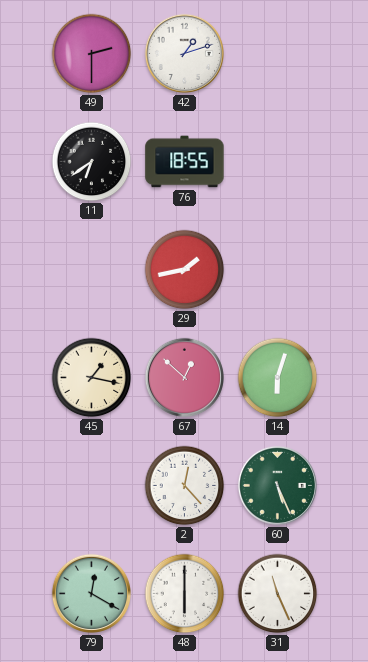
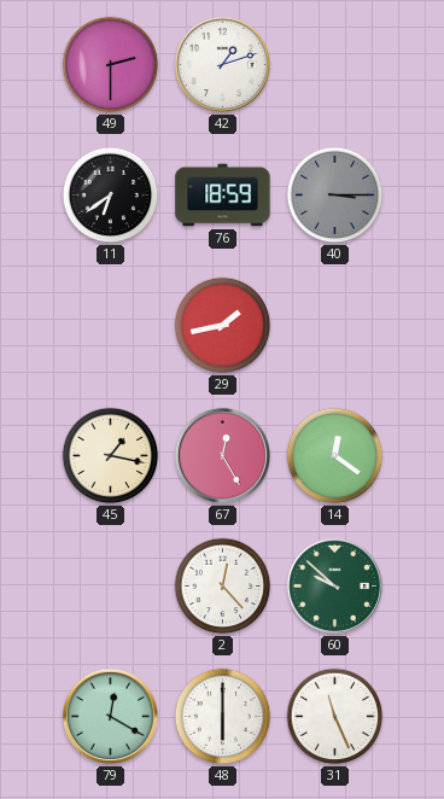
76: 18:55 -> 18:59
40: none -> 3:15
67: 12:52 -> 12:25
14: 6:03 -> 12:21
60: 5:26 -> 9:52
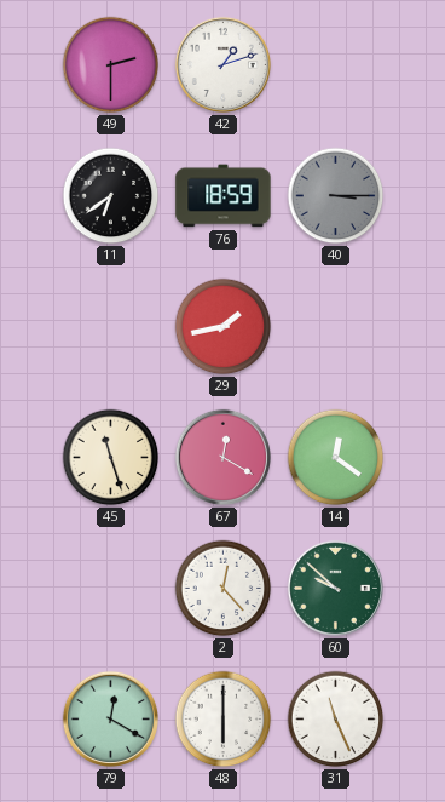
45: 1:17 -> 11:27
67: 12:25 -> 12:20
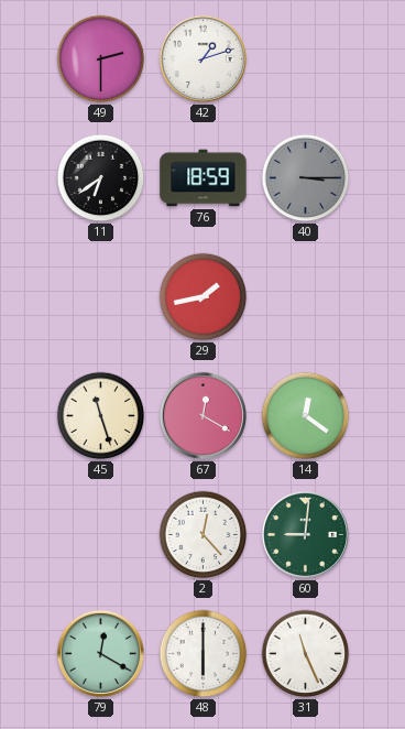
60: 9:52 -> 9:01
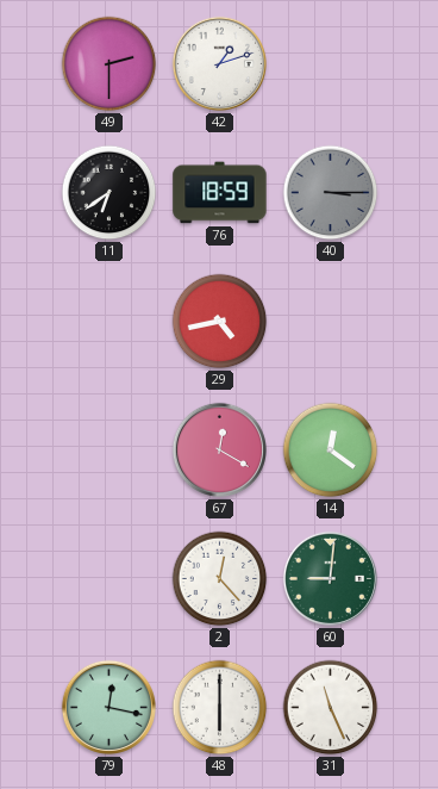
29: 1:43 -> 4:43
45: 11:27 -> none
79: 12:20 -> 12:17
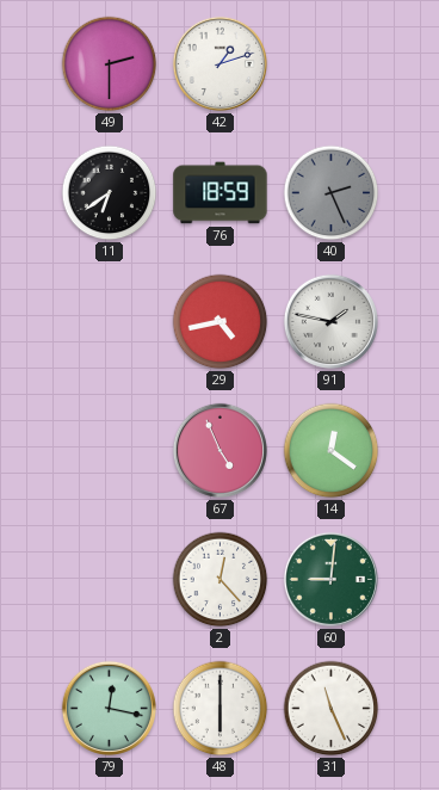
40: 3:15 -> 2:26
91: none -> 1:47
67: 12:20 -> 4:56
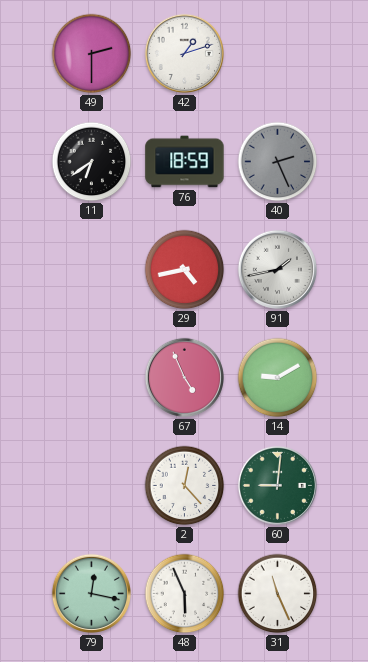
91: 1:47 -> 1:43
14: 12:21 -> 9:10
48: 6:00 -> 5:56
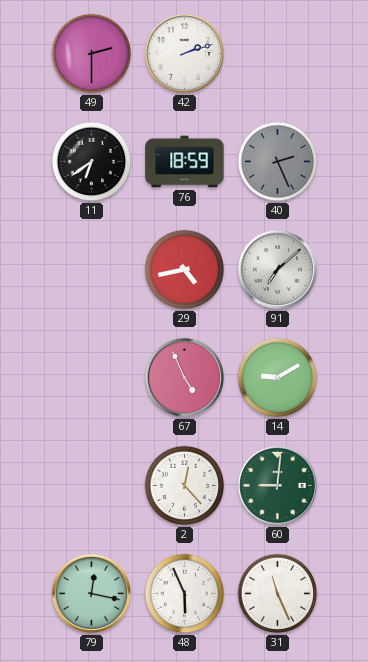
42: 1:12 -> 2:12
91: 1:43 -> 7:08
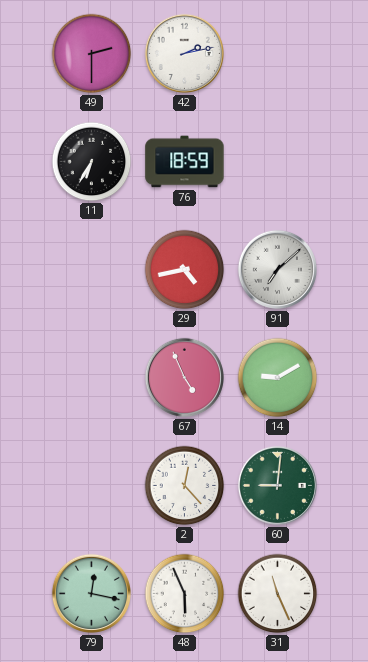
42: 2:12 -> 2:13
11: 6:39 -> 6:35
40: 2:26 -> none
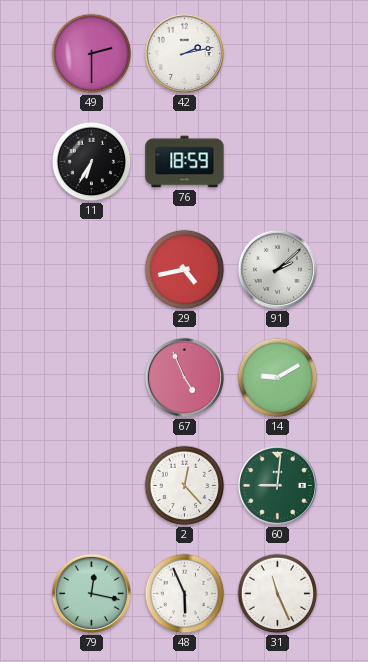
91: 7:08 -> 2:08
